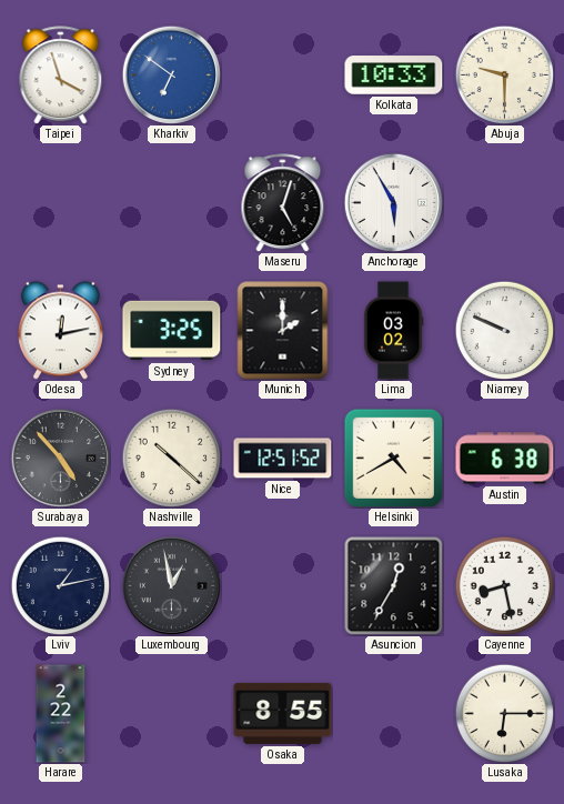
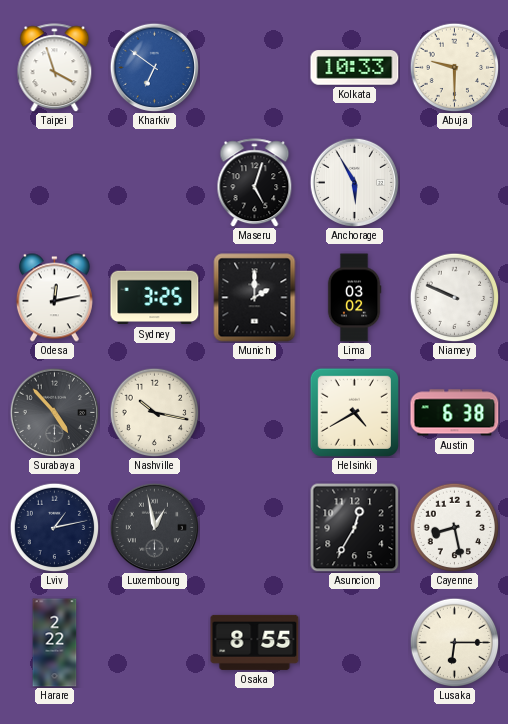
Nashville: 10:22 -> 10:17
Nice: 12:51 -> none
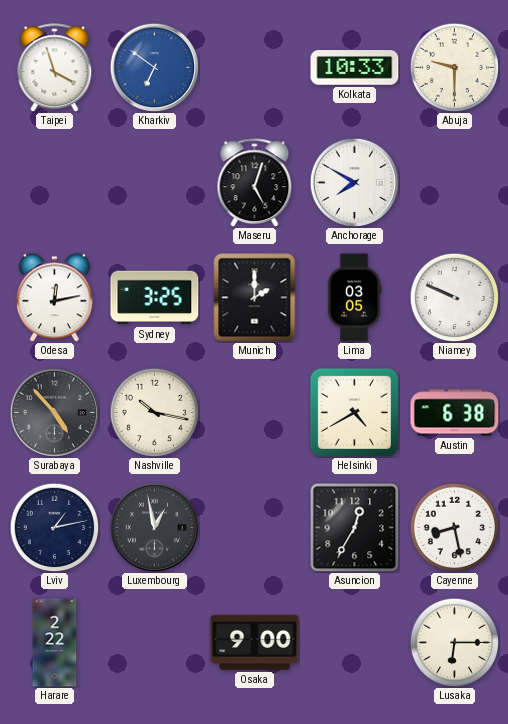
Anchorage: 5:55 -> 7:50
Lima: 03:02 -> 03:05
Osaka: 8:55 -> 9:00
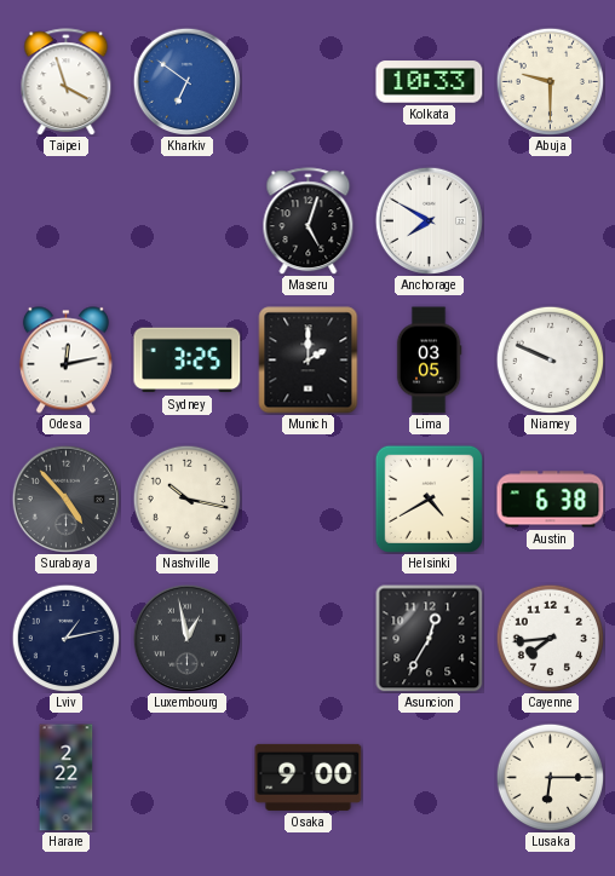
Cayenne: 8:28 -> 7:44
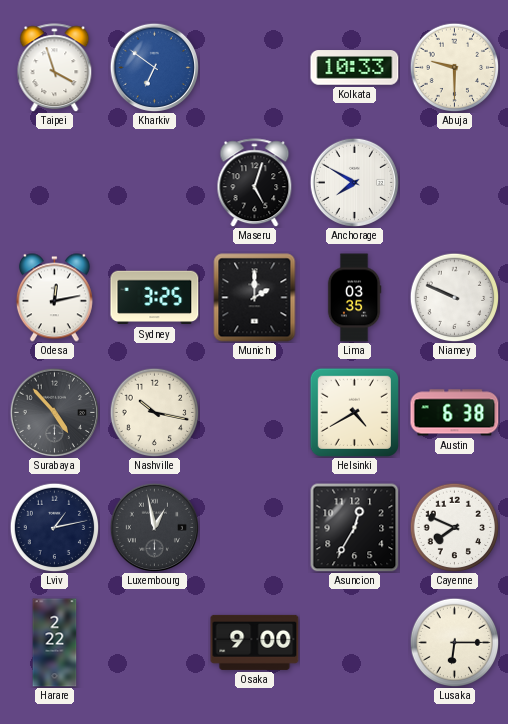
Lima: 03:05 -> 03:35
Cayenne: 7:44 -> 7:49
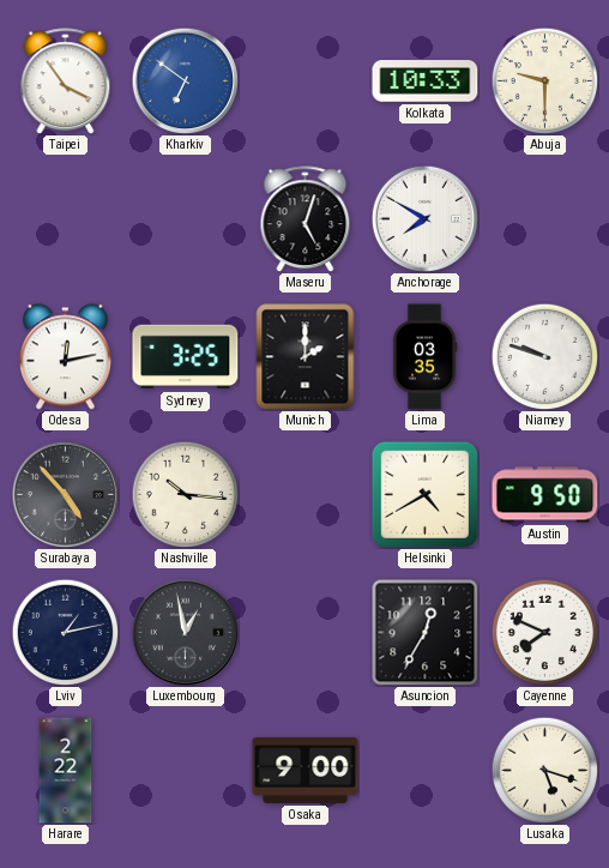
Taipei: 3:57 -> 3:54
Niamey: 9:49 -> 9:48
Nashville: 10:17 -> 10:16
Austin: 6:38 -> 9:50
Lusaka: 6:15 -> 5:18
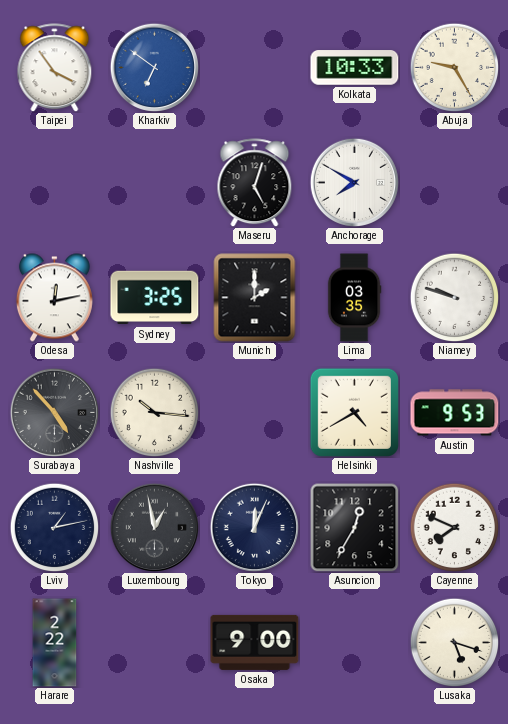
Abuja: 9:30 -> 9:25
Austin: 9:50 -> 9:53
Tokyo: none -> 12:04
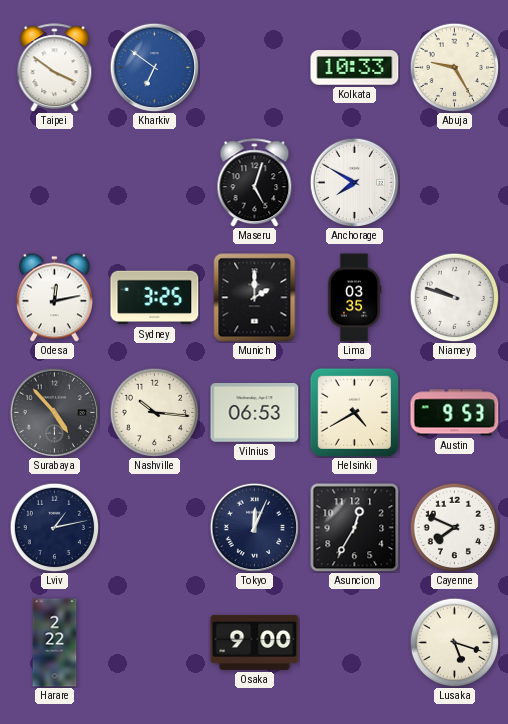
Taipei: 3:54 -> 3:51
Vilnius: none -> 06:53
Luxembourg: 12:58 -> none
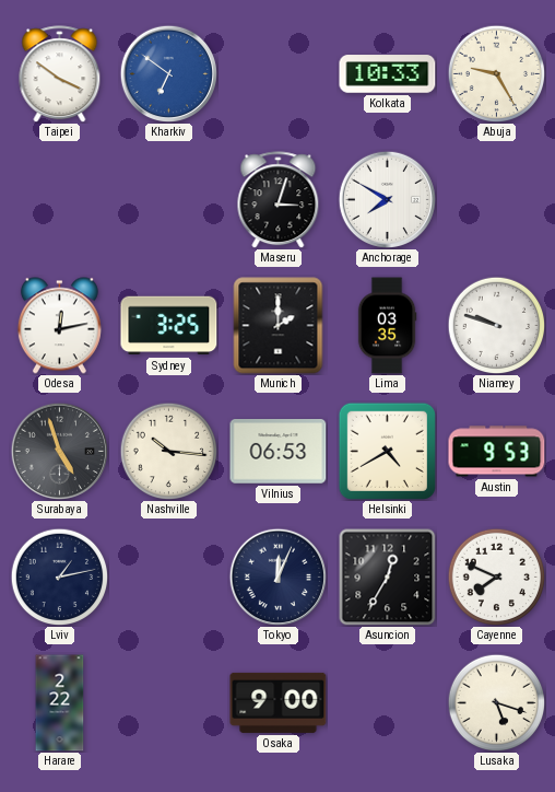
Maseru: 5:03 -> 3:03
Surabaya: 4:53 -> 4:57
